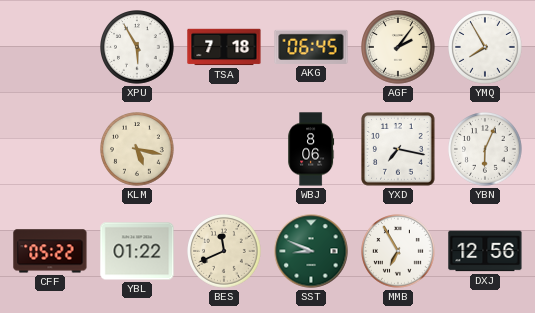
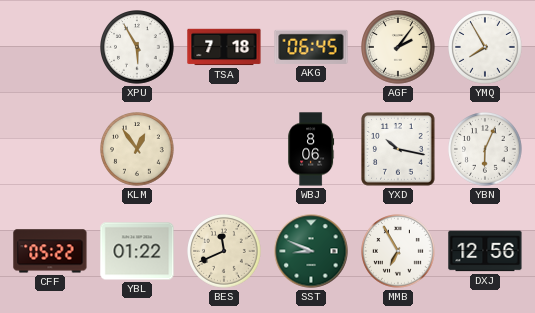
KLM: 5:17 -> 12:54
YXD: 7:17 -> 10:17
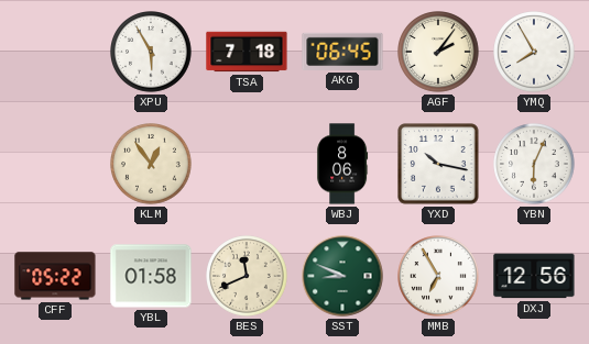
YBL: 01:22 -> 01:58
